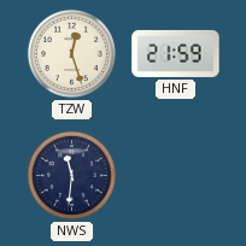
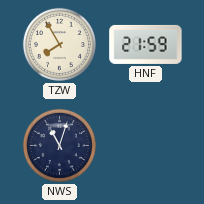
TZW: 12:27 -> 7:55
NWS: 11:31 -> 11:03
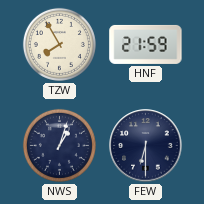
NWS: 11:03 -> 1:03
FEW: none -> 6:30
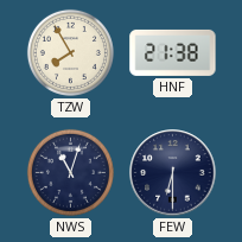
HNF: 21:59 -> 21:38
NWS: 1:03 -> 11:03
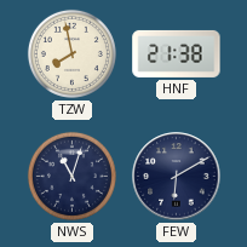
TZW: 7:55 -> 7:58
FEW: 6:30 -> 6:10
